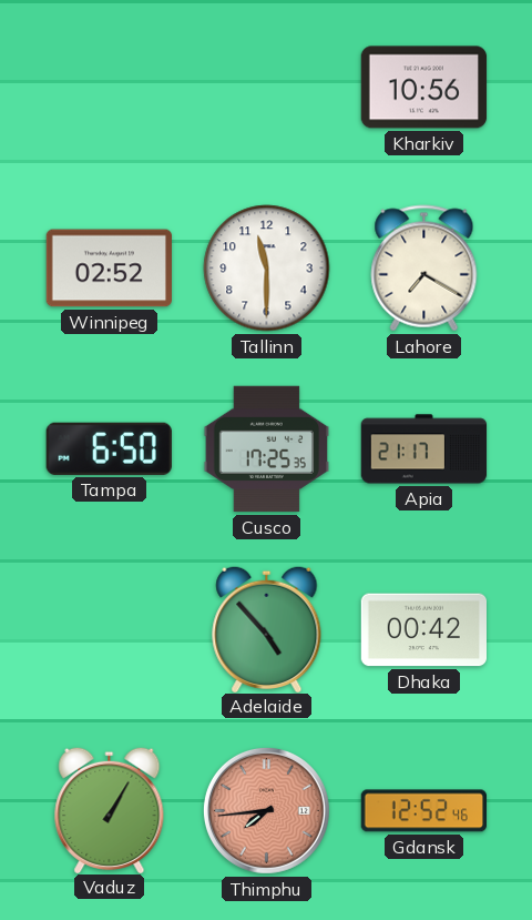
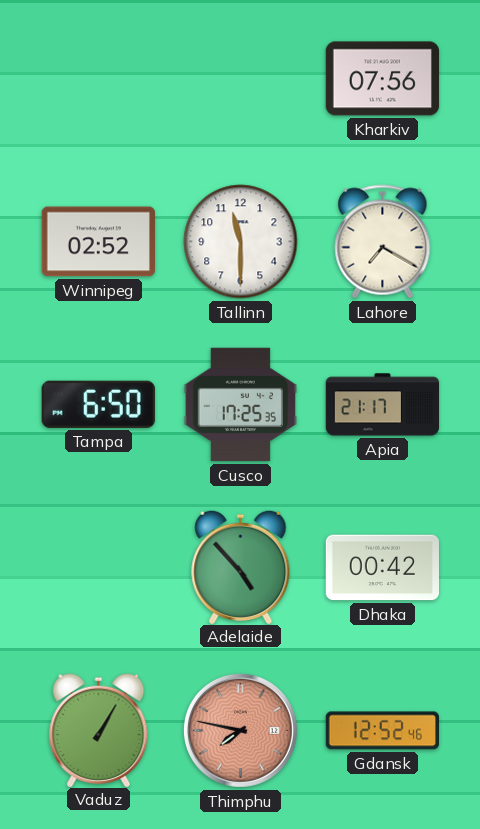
Kharkiv: 10:56 -> 07:56
Thimphu: 7:44 -> 7:47
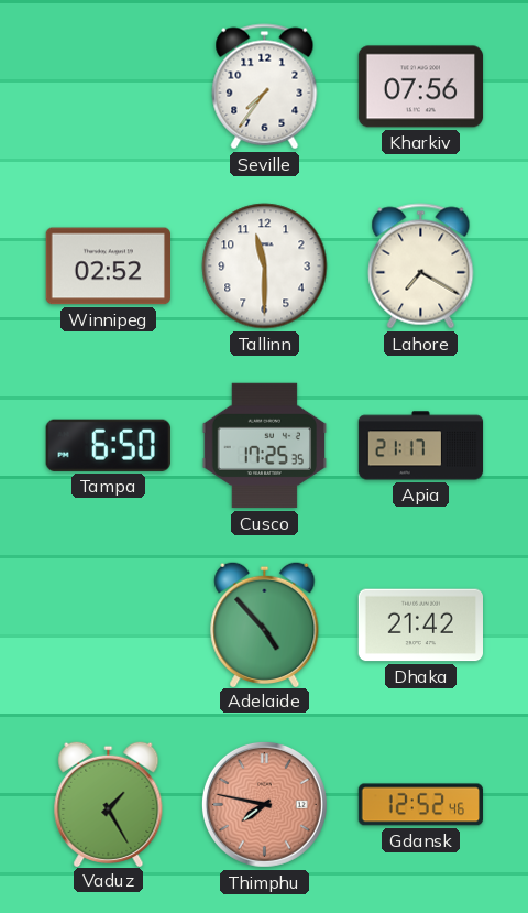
Seville: none -> 7:36
Dhaka: 00:42 -> 21:42
Vaduz: 1:05 -> 1:25
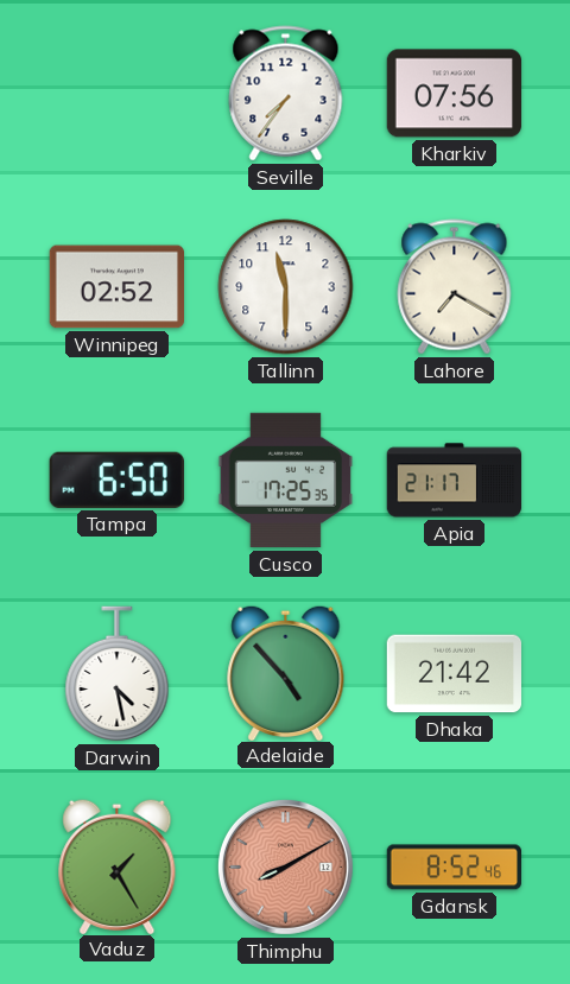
Darwin: none -> 4:28
Thimphu: 7:47 -> 8:10
Gdansk: 12:52 -> 8:52
